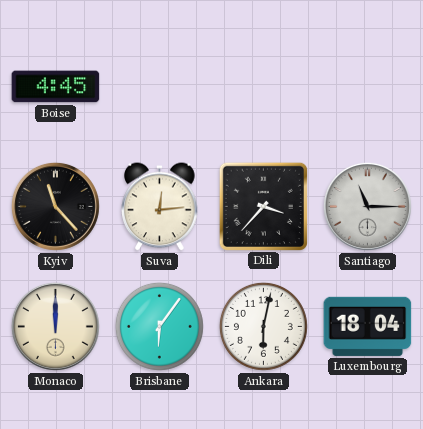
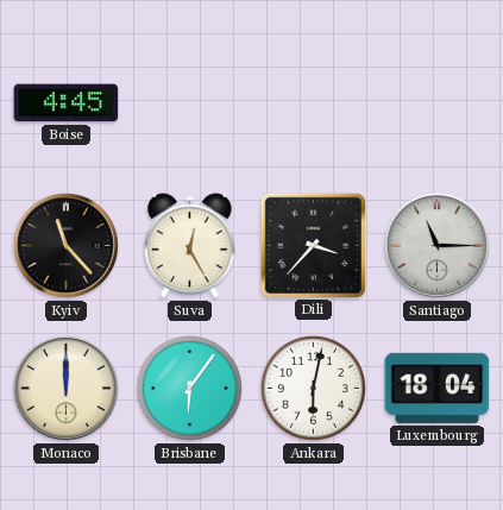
Suva: 12:14 -> 12:25
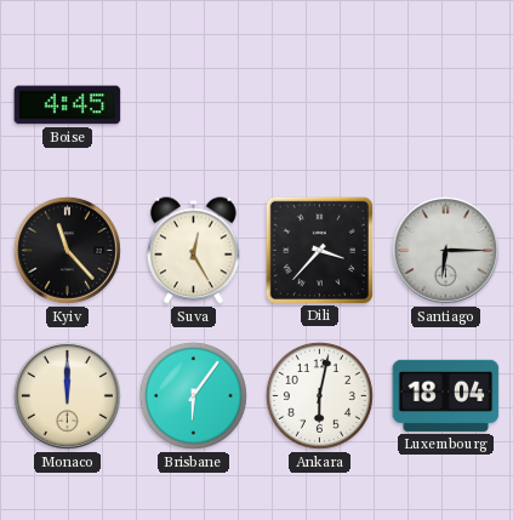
Santiago: 11:15 -> 6:15
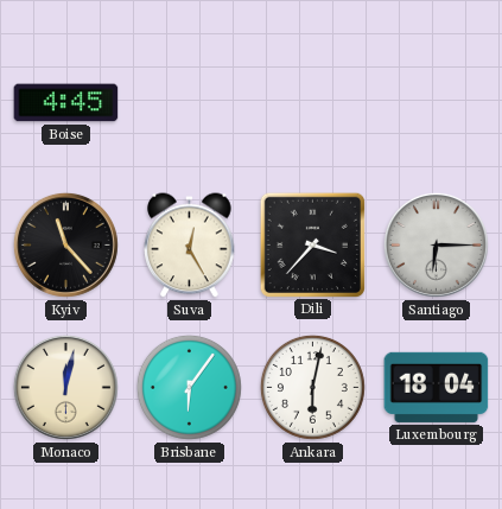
Monaco: 12:00 -> 12:02
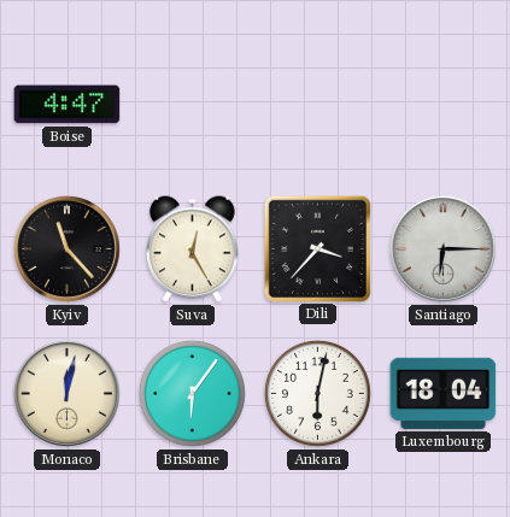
Boise: 4:45 -> 4:47
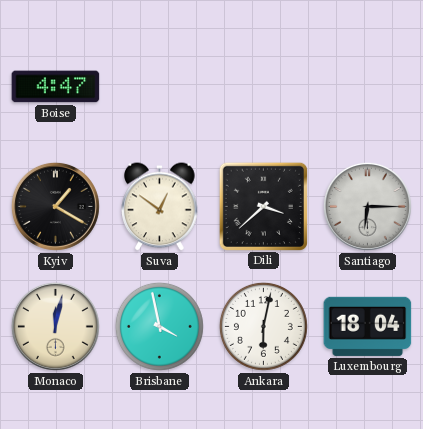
Kyiv: 11:23 -> 1:20
Suva: 12:25 -> 12:51
Dili: 3:37 -> 3:38
Brisbane: 6:06 -> 3:58
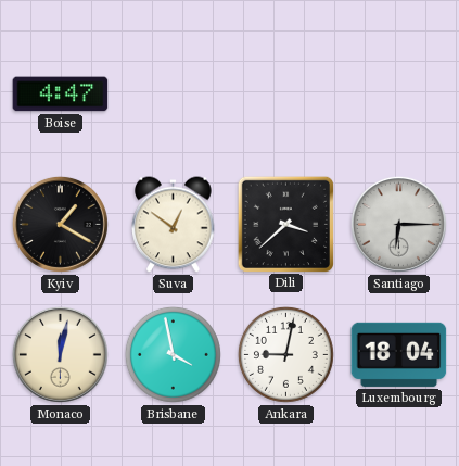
Ankara: 6:02 -> 9:02
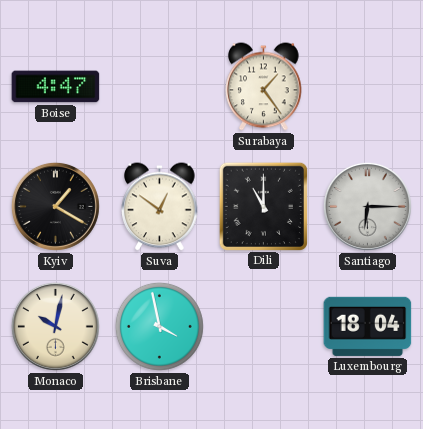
Surabaya: none -> 1:24
Dili: 3:38 -> 11:00
Monaco: 12:02 -> 10:02
Ankara: 9:02 -> none
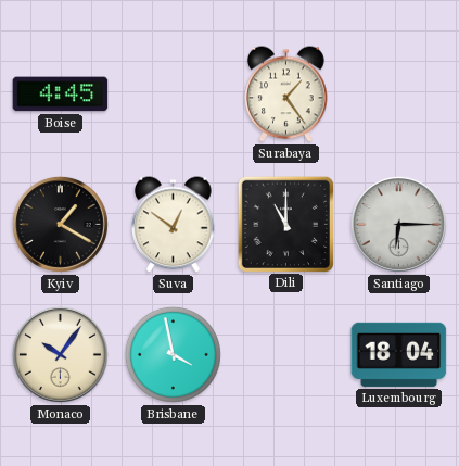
Boise: 4:47 -> 4:45
Monaco: 10:02 -> 10:06
